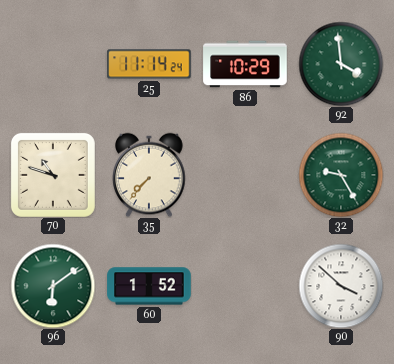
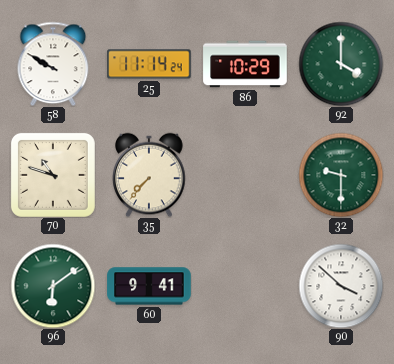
58: none -> 9:50
92: 3:59 -> 4:00
32: 9:25 -> 9:30
60: 1:52 -> 9:41
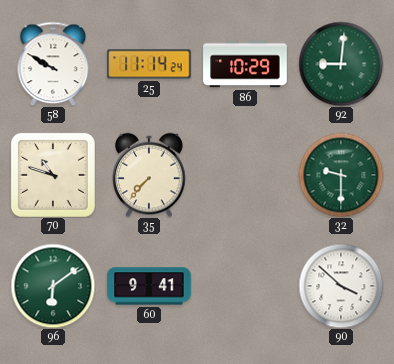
92: 4:00 -> 9:01
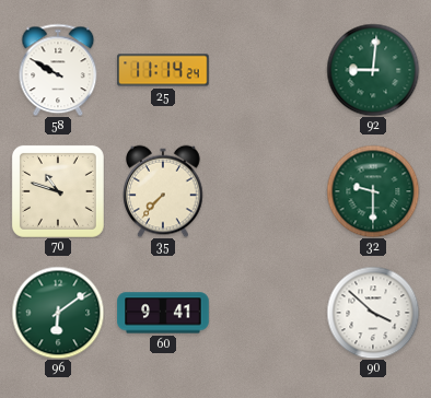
86: 10:29 -> none
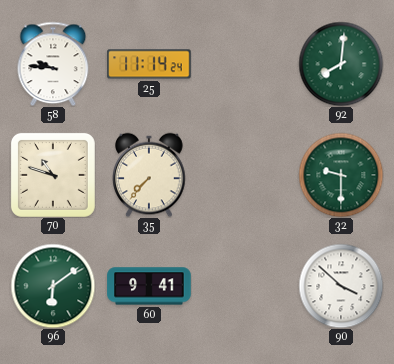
58: 9:50 -> 9:46
92: 9:01 -> 8:01
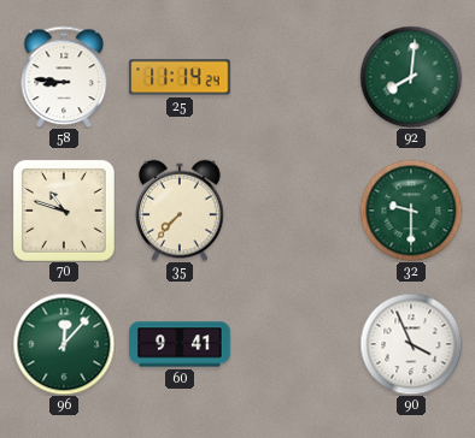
58: 9:46 -> 8:46
96: 6:09 -> 12:07
90: 3:52 -> 3:56
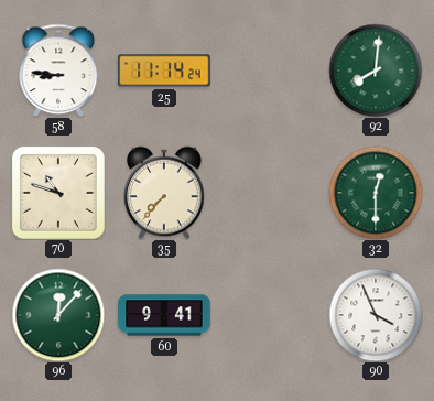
32: 9:30 -> 12:30
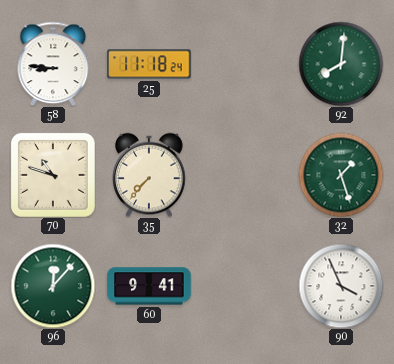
25: 11:14 -> 11:18
32: 12:30 -> 1:27
